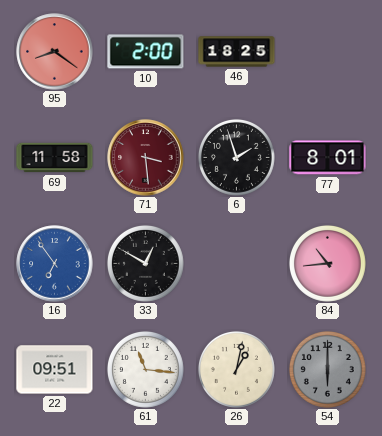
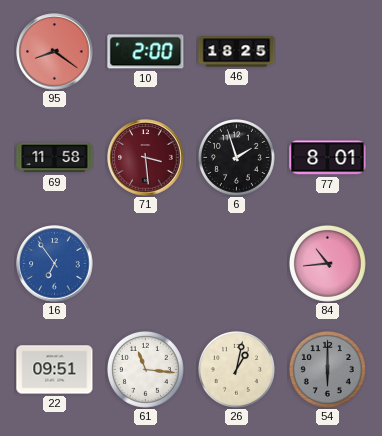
33: 12:50 -> none
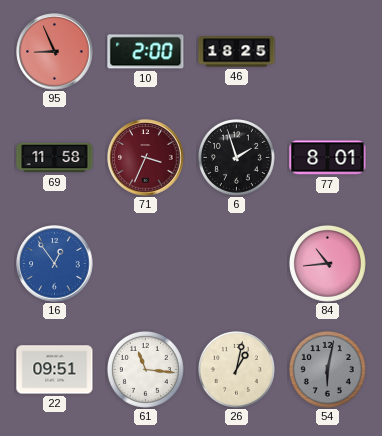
95: 8:21 -> 8:56
71: 3:29 -> 3:34
16: 6:54 -> 12:54
54: 6:00 -> 6:02
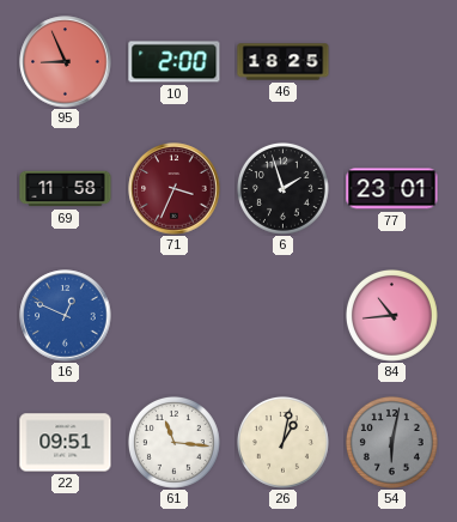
77: 8:01 -> 23:01
16: 12:54 -> 12:49
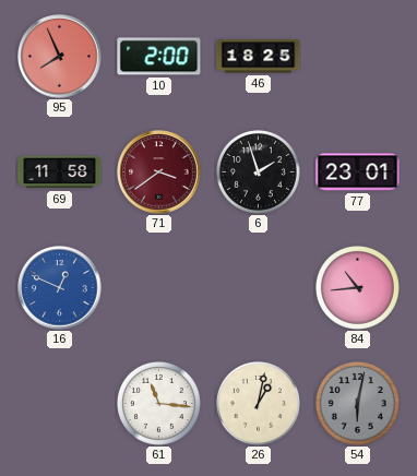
95: 8:56 -> 7:56
71: 3:34 -> 3:39
22: 09:51 -> none
